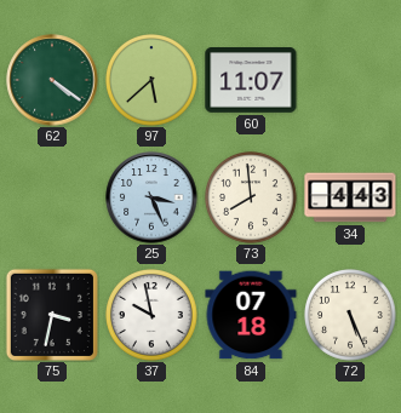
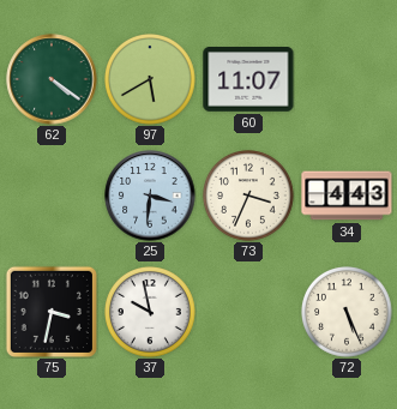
97: 5:38 -> 5:40
25: 3:26 -> 3:31
73: 7:59 -> 3:34
84: 07:18 -> none
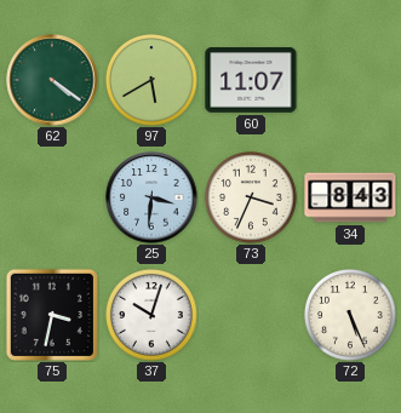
34: 4:43 -> 8:43
37: 9:58 -> 10:03
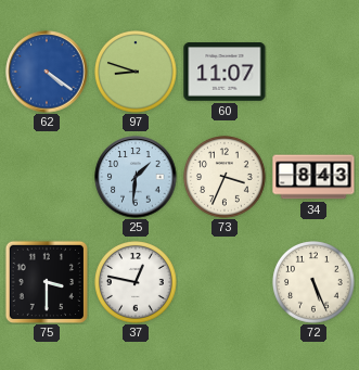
62 dial: green -> blue
97: 5:40 -> 8:48
25: 3:31 -> 1:31
75: 3:32 -> 3:30
37: 10:03 -> 12:47
